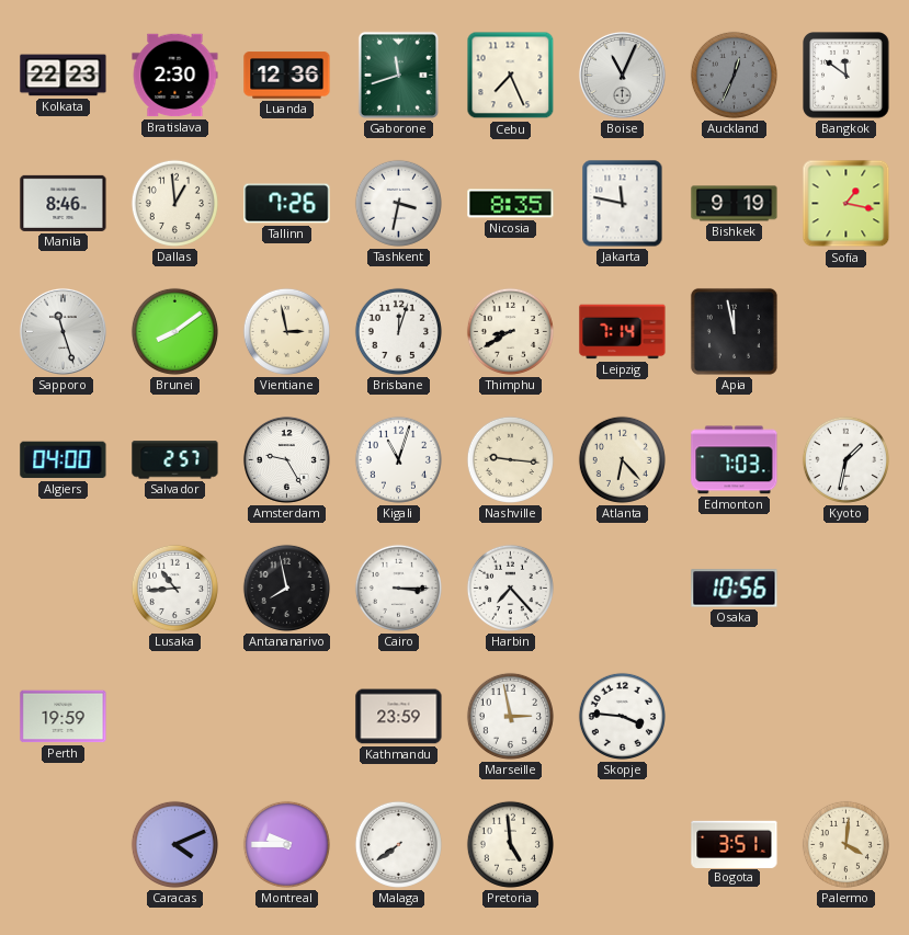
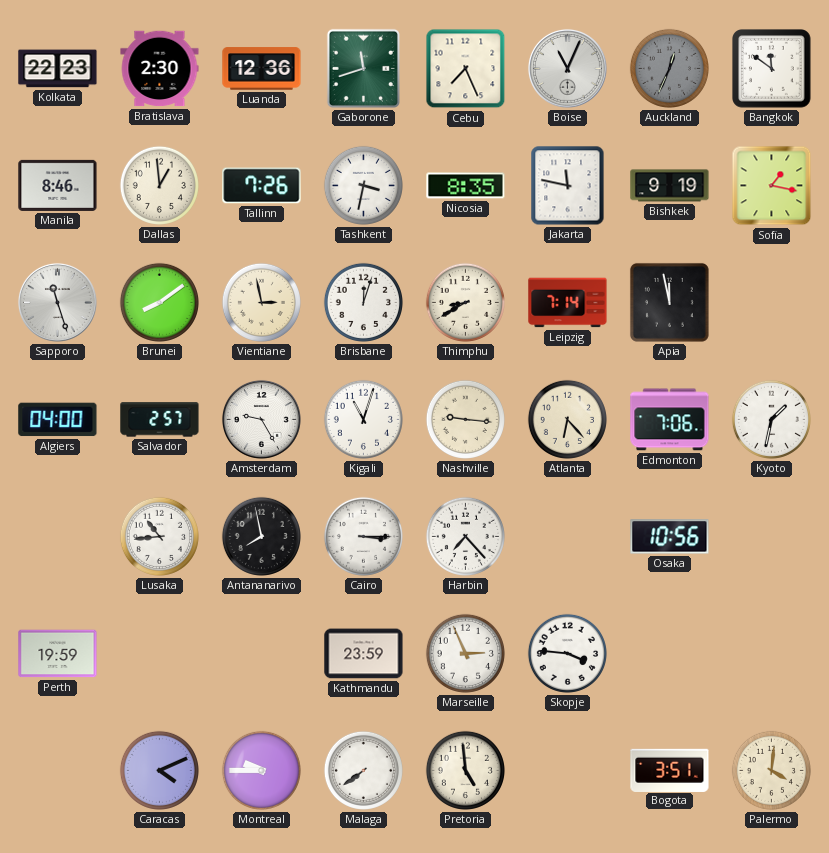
Edmonton: 7:03 -> 7:06
Marseille: 2:58 -> 2:56
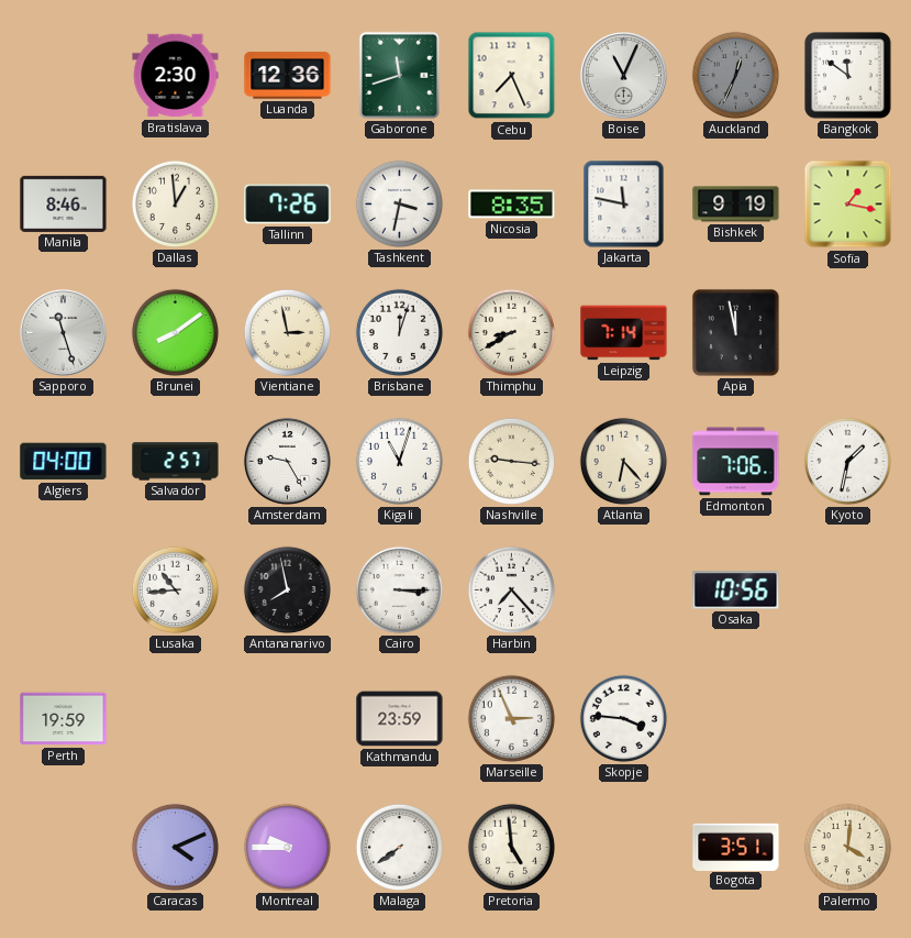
Kolkata: 22:23 -> none
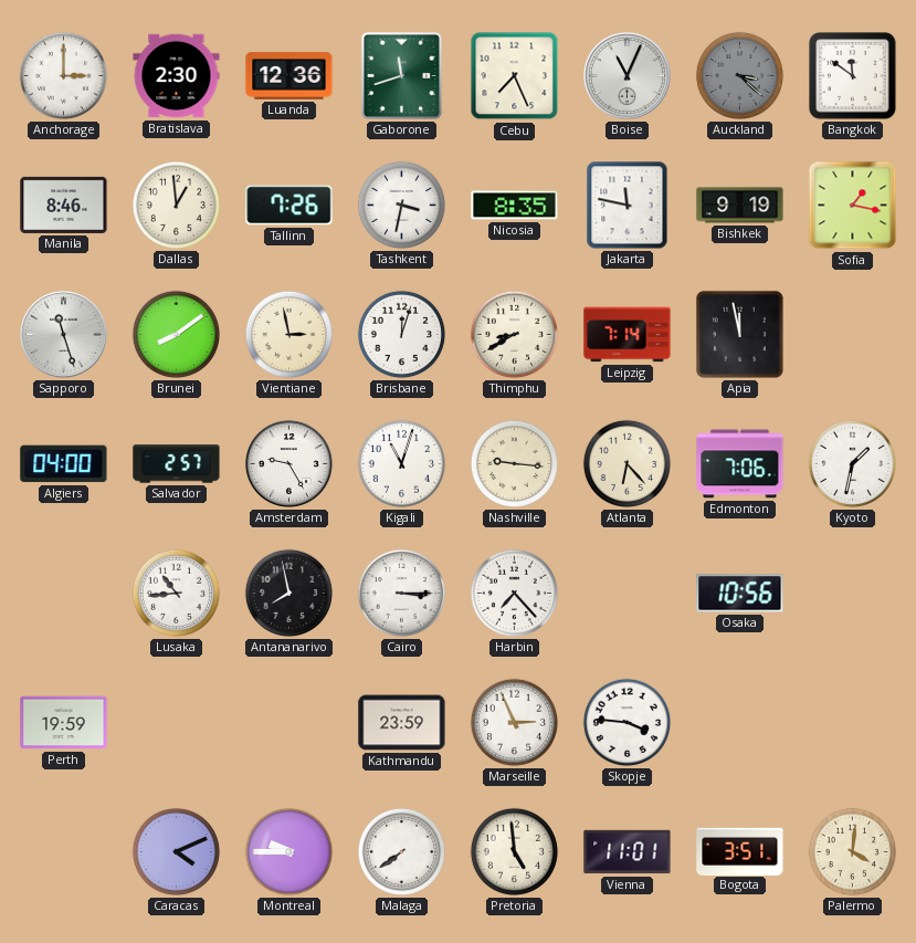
Anchorage: none -> 3:00
Auckland: 12:34 -> 3:22
Vienna: none -> 11:01
